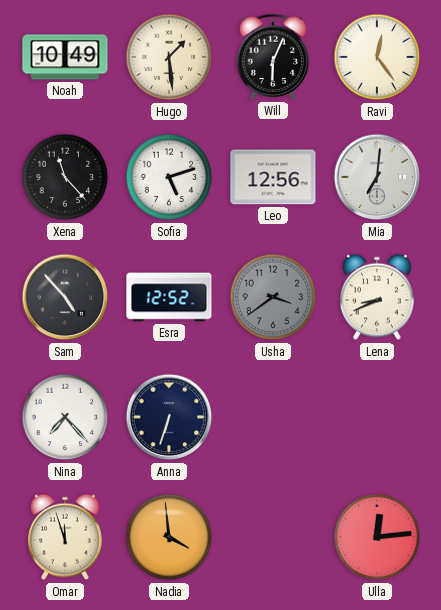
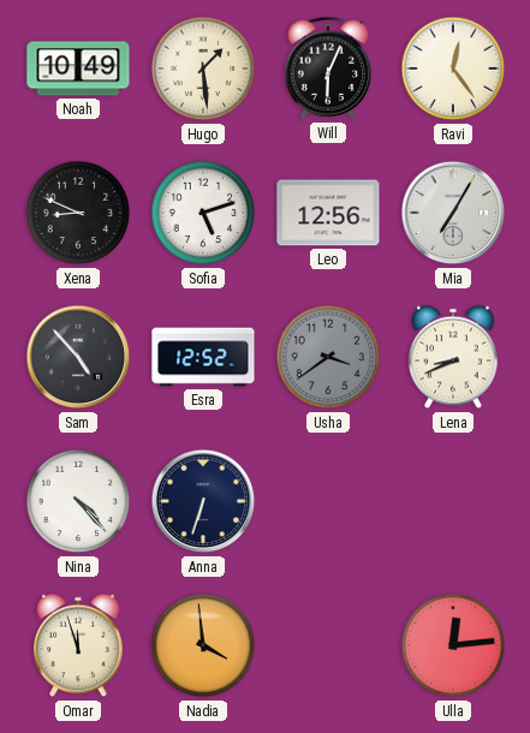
Xena: 11:23 -> 8:49
Mia: 7:01 -> 7:05
Nina: 7:23 -> 4:23
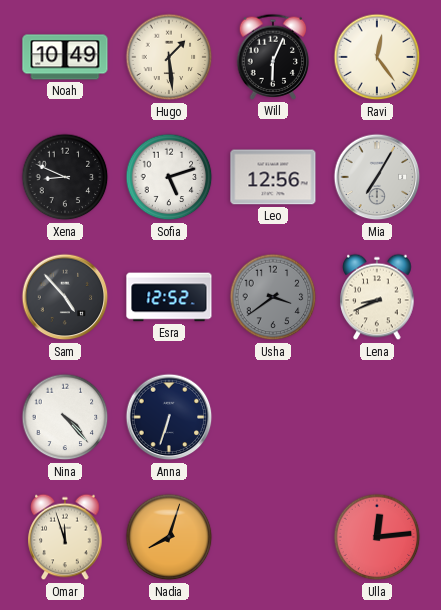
Nadia: 3:59 -> 8:03
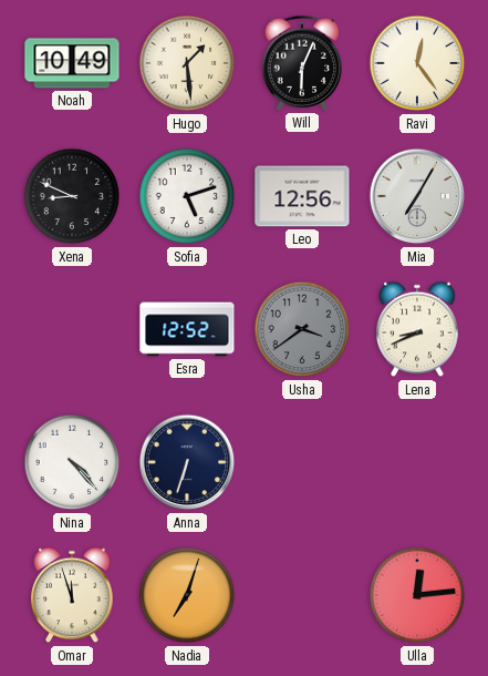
Sam: 4:53 -> none
Nadia: 8:03 -> 7:03
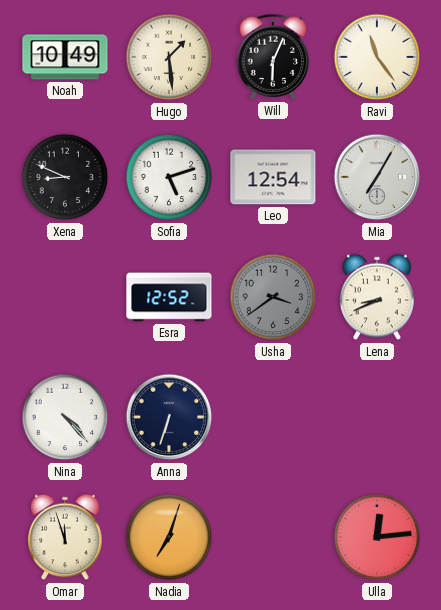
Ravi: 12:24 -> 11:24
Leo: 12:56 -> 12:54
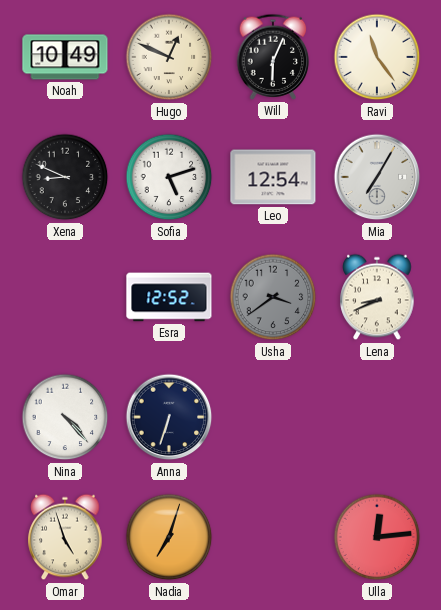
Hugo: 1:29 -> 12:49
Omar: 11:57 -> 4:57
